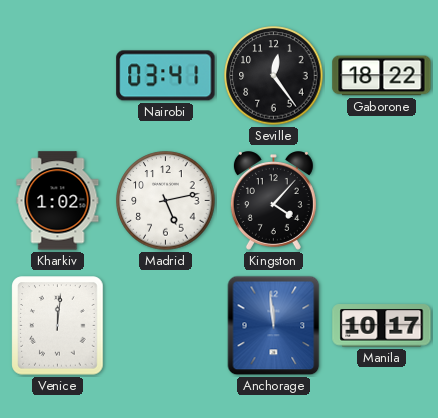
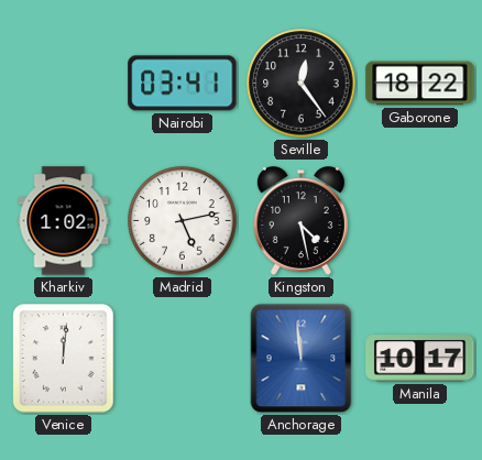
Kingston: 4:07 -> 4:28
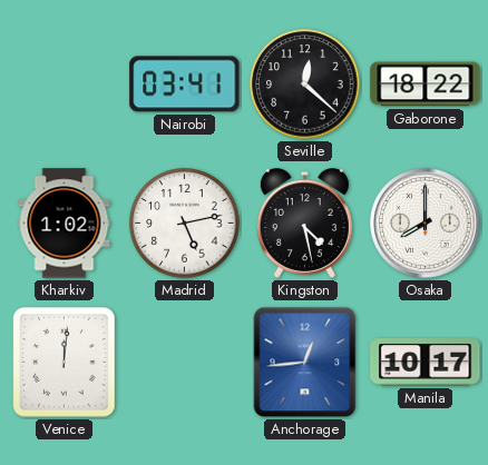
Seville: 12:24 -> 12:22
Osaka: none -> 8:00
Anchorage: 11:59 -> 12:44
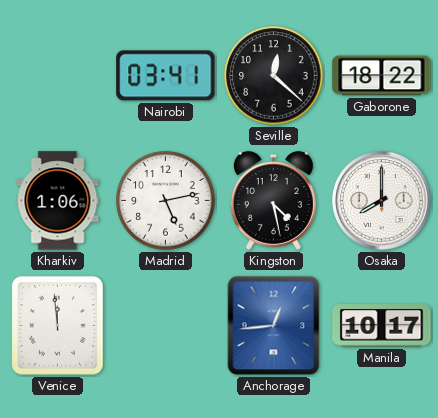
Kharkiv: 1:02 -> 1:06
Venice: 12:01 -> 11:59
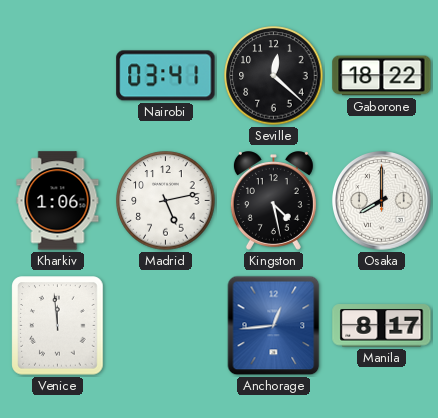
Manila: 10:17 -> 8:17
